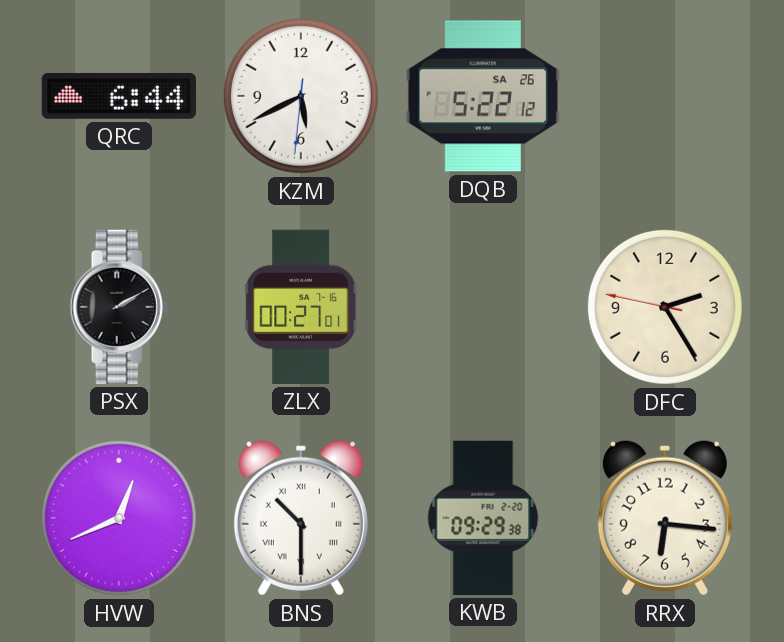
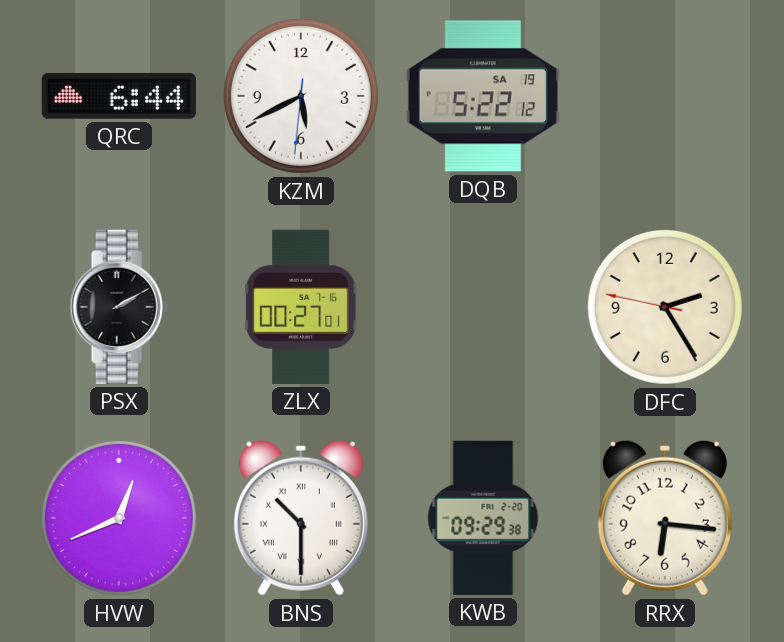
DQB date: SA 26 -> SA 19
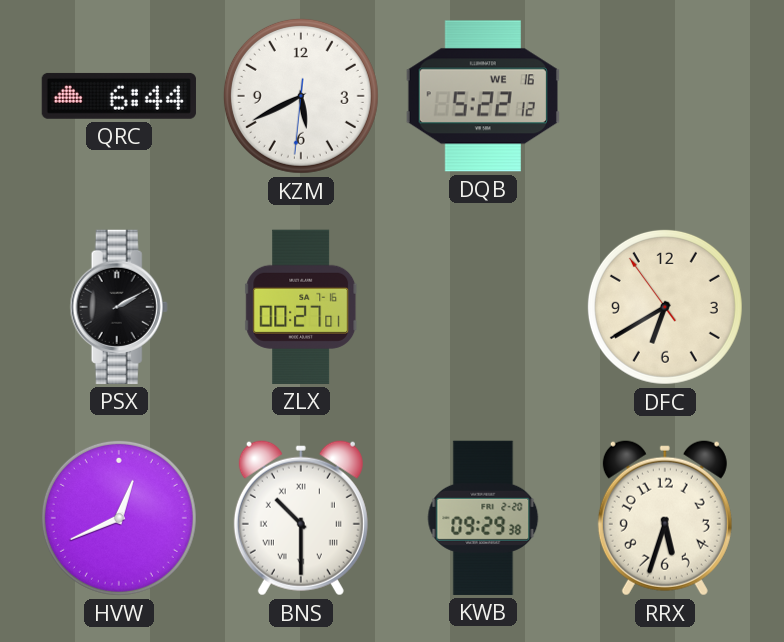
DQB date: SA 19 -> WE 16
DFC: 2:24 -> 6:39
RRX: 6:16 -> 5:33
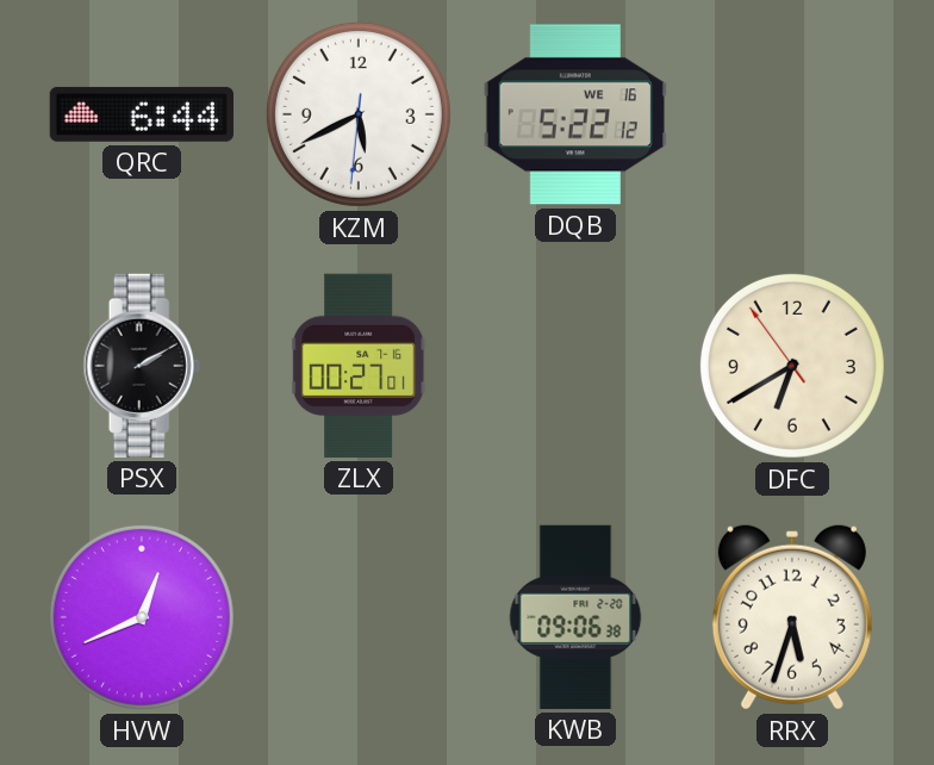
BNS: 10:30 -> none
KWB: 09:29 -> 09:06
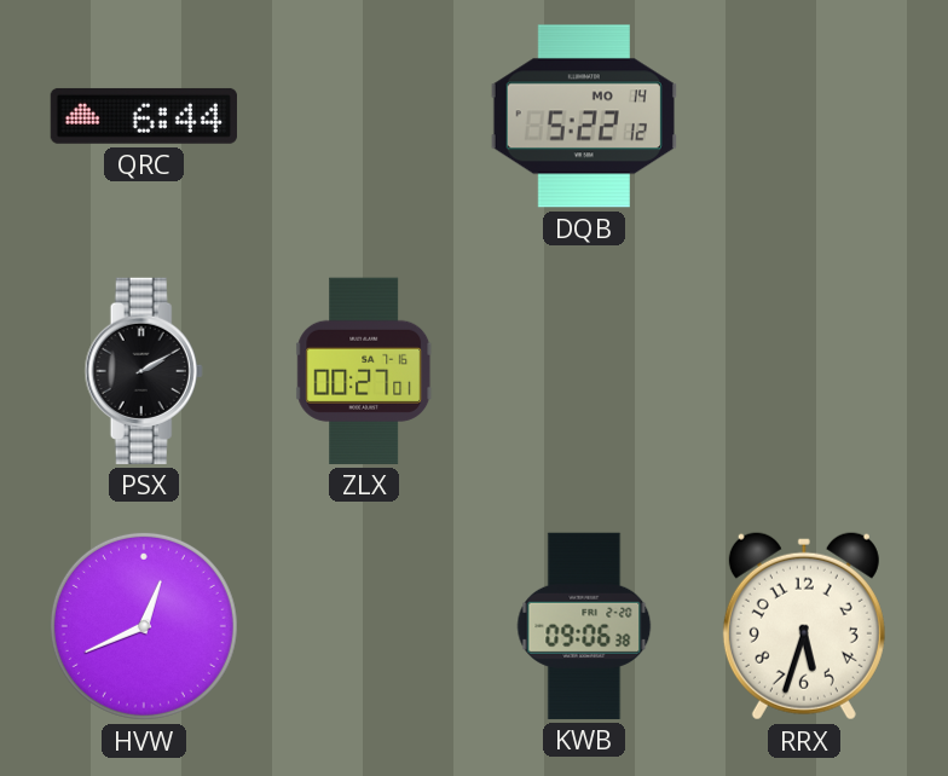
KZM: 5:40 -> none
DQB date: WE 16 -> MO 14
DFC: 6:39 -> none
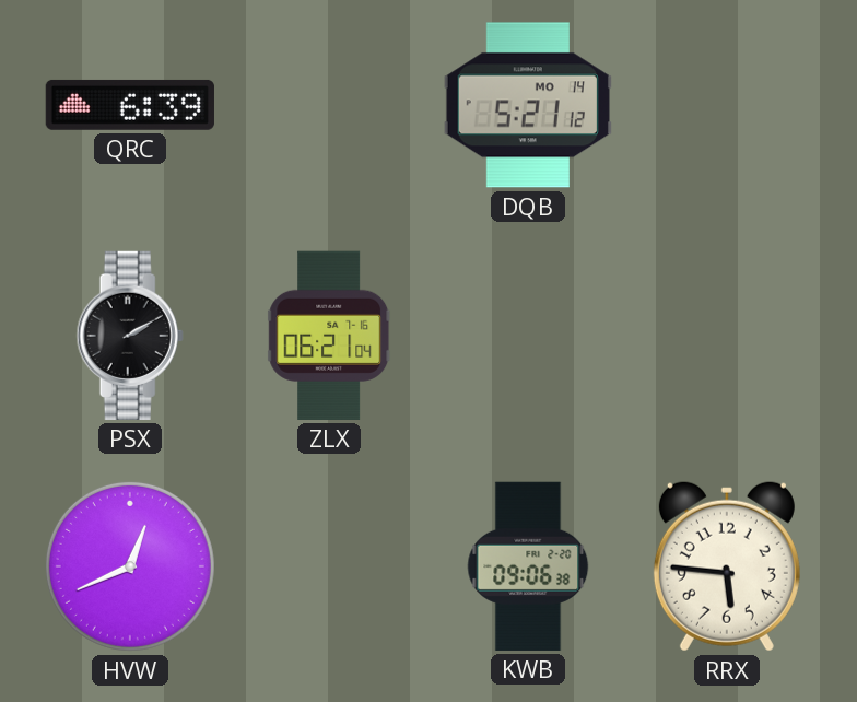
QRC: 6:44 -> 6:39
DQB: 5:22 -> 5:21
ZLX: 00:27 -> 06:21
RRX: 5:33 -> 5:46
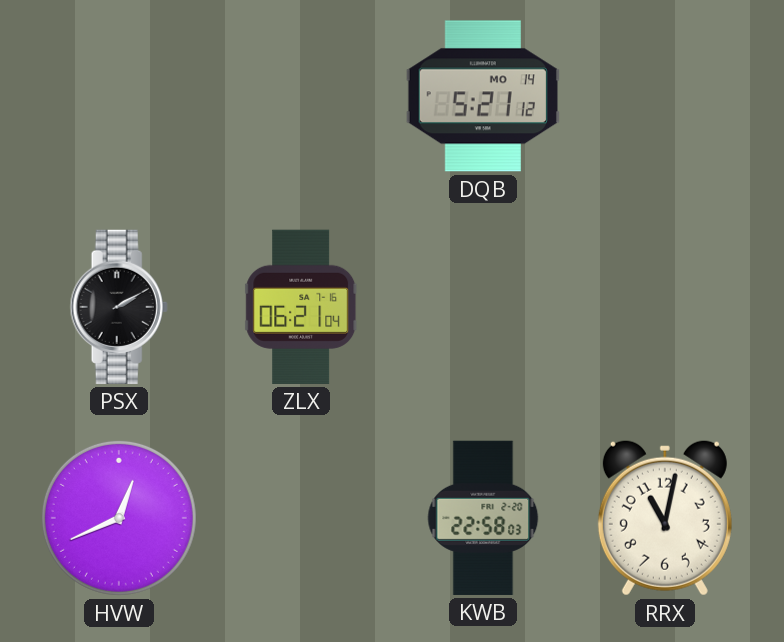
QRC: 6:39 -> none
KWB: 09:06 -> 22:58
RRX: 5:46 -> 11:02
